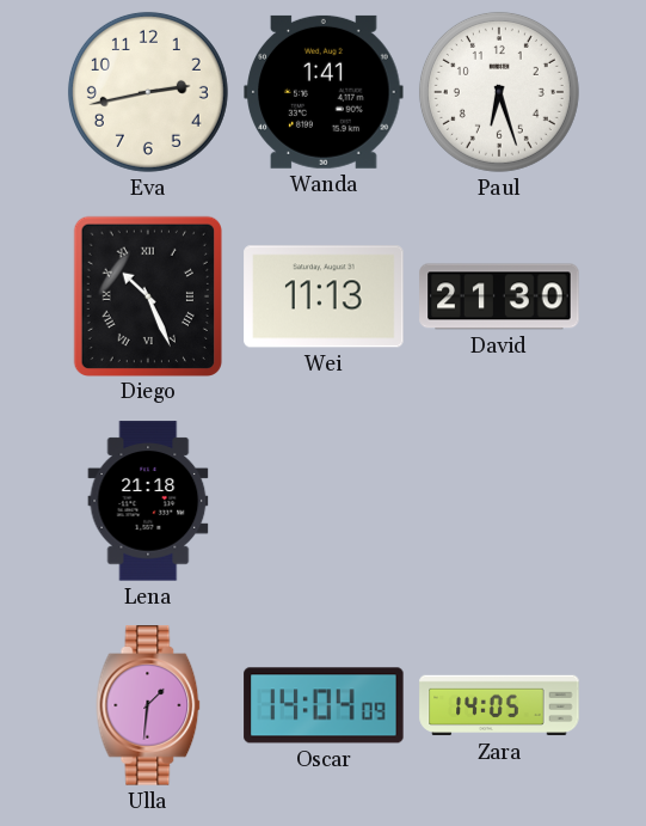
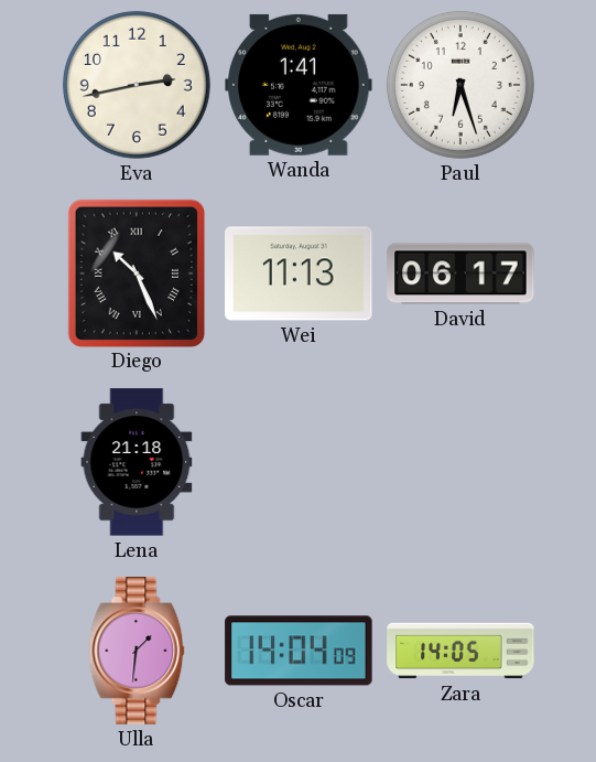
David: 21:30 -> 06:17
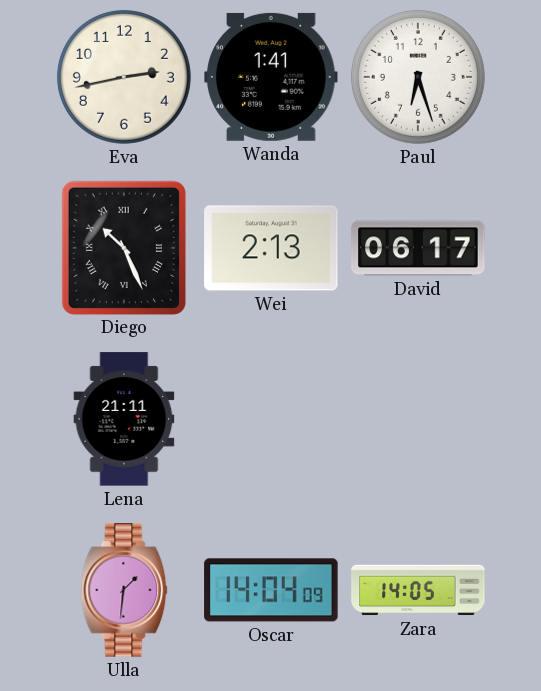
Wei: 11:13 -> 2:13
Lena: 21:18 -> 21:11
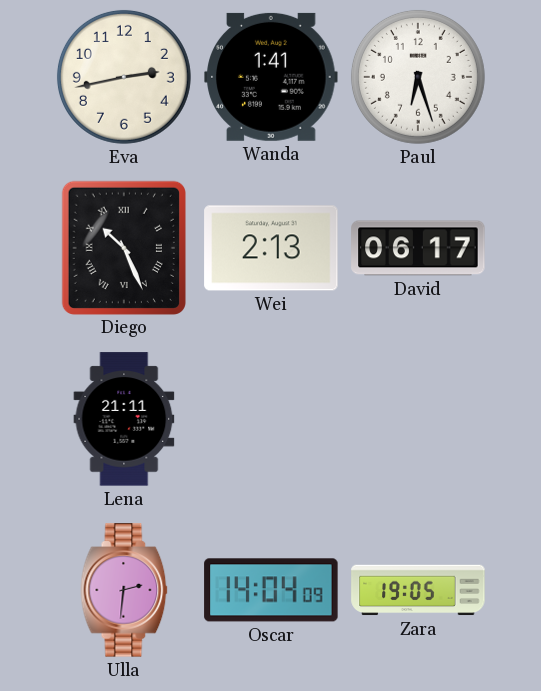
Ulla: 1:31 -> 2:31
Zara: 14:05 -> 19:05
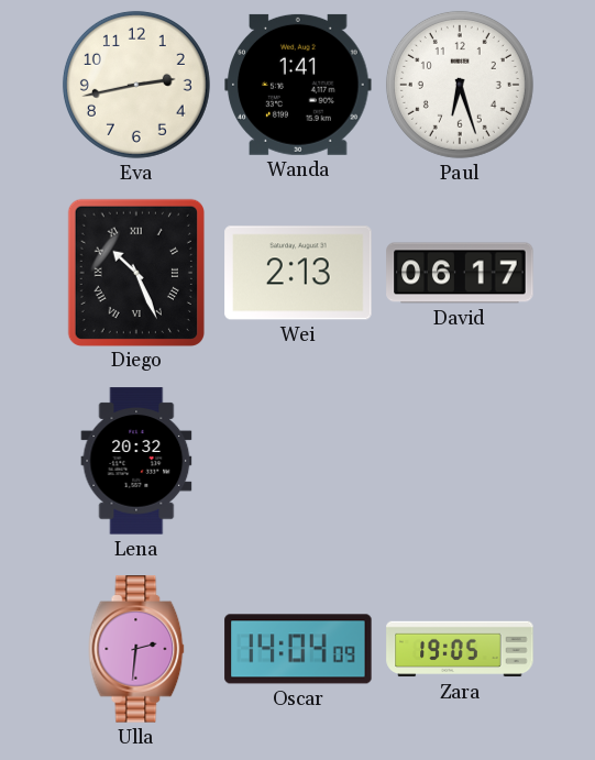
Lena: 21:11 -> 20:32
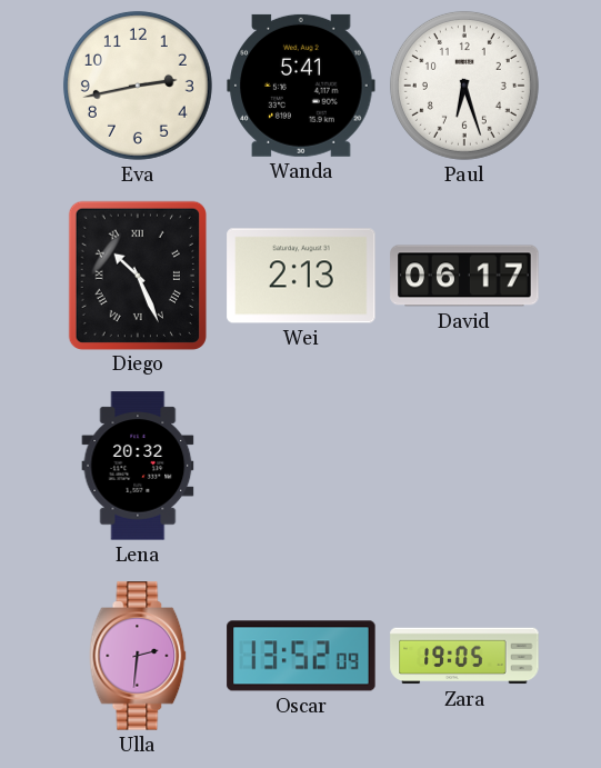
Wanda: 1:41 -> 5:41
Oscar: 14:04 -> 13:52
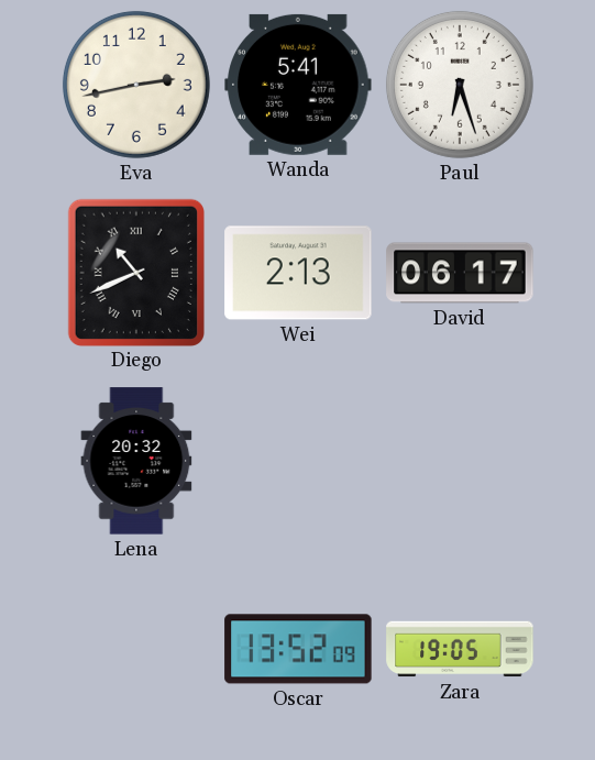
Diego: 10:26 -> 10:41
Ulla: 2:31 -> none
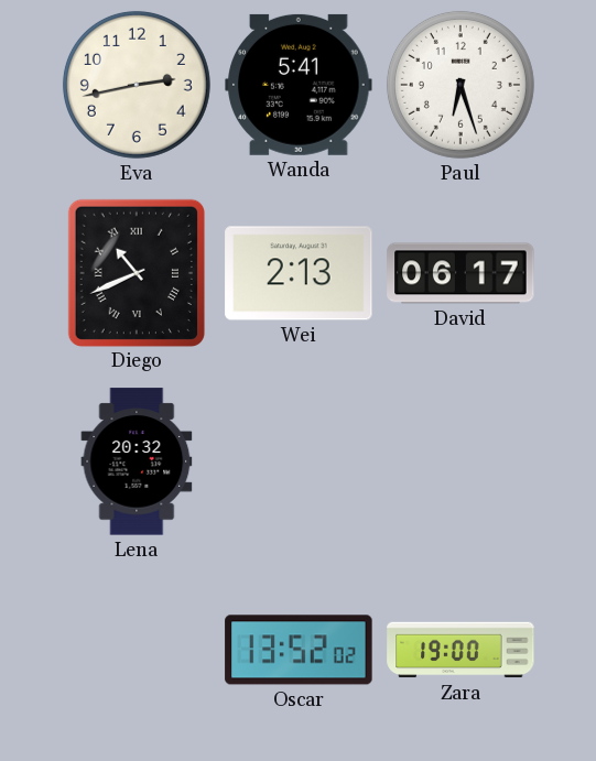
Oscar: 13:52:09 -> 13:52:02
Zara: 19:05 -> 19:00
